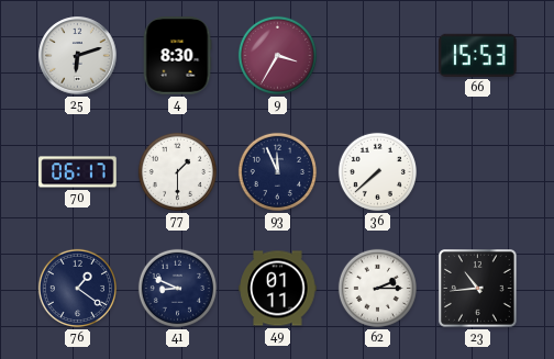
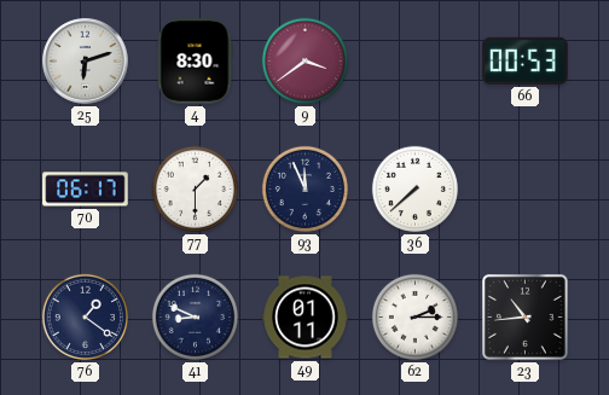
9: 3:35 -> 3:39
66: 15:53 -> 00:53
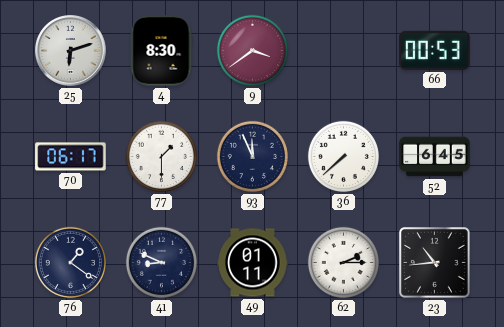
52: none -> 6:45
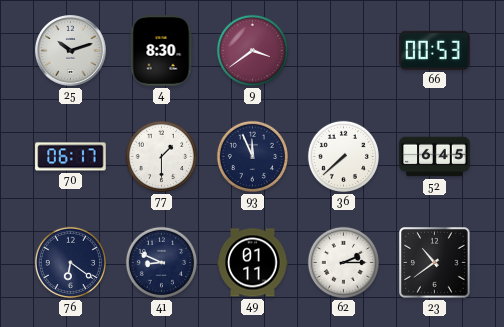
25: 6:12 -> 10:12
76: 1:21 -> 6:21
23: 10:44 -> 10:39
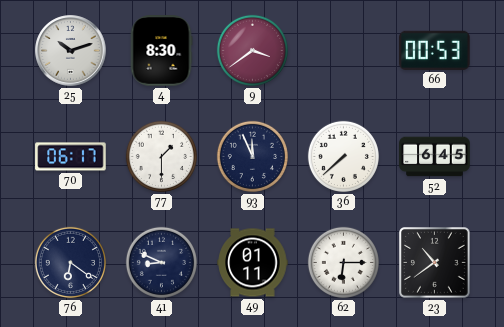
62: 2:15 -> 6:15
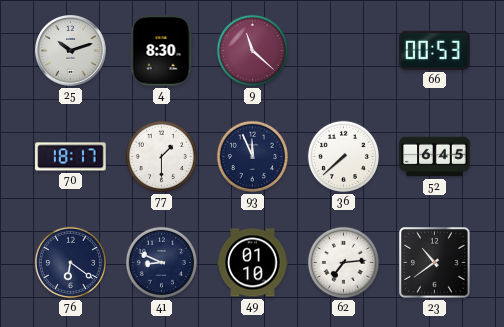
9: 3:39 -> 11:22
70: 06:17 -> 18:17
49: 01:11 -> 01:10
62: 6:15 -> 7:14
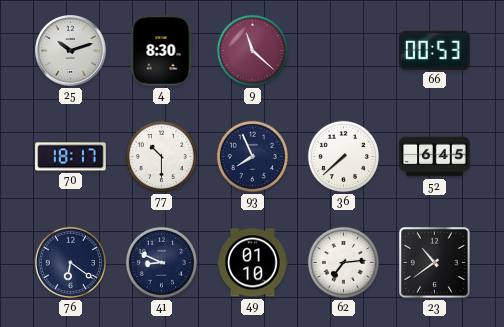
77: 1:30 -> 10:30
93: 11:56 -> 7:56
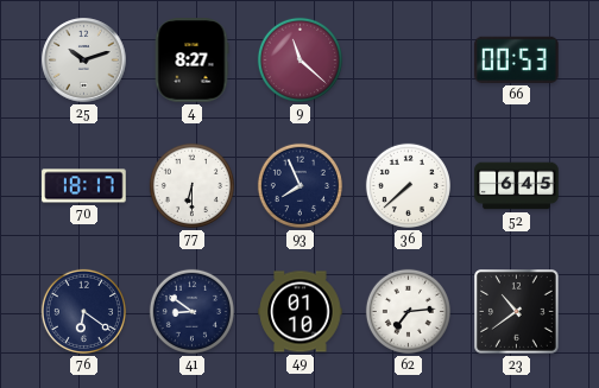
4: 8:30 -> 8:27
77: 10:30 -> 6:30
41: 8:49 -> 8:51
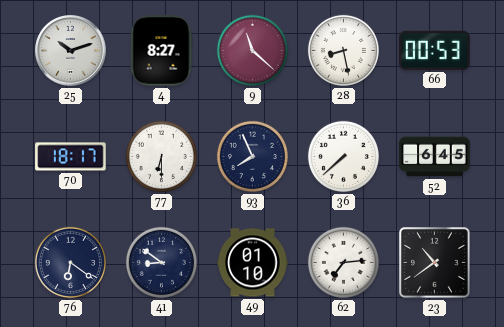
28: none -> 8:28
